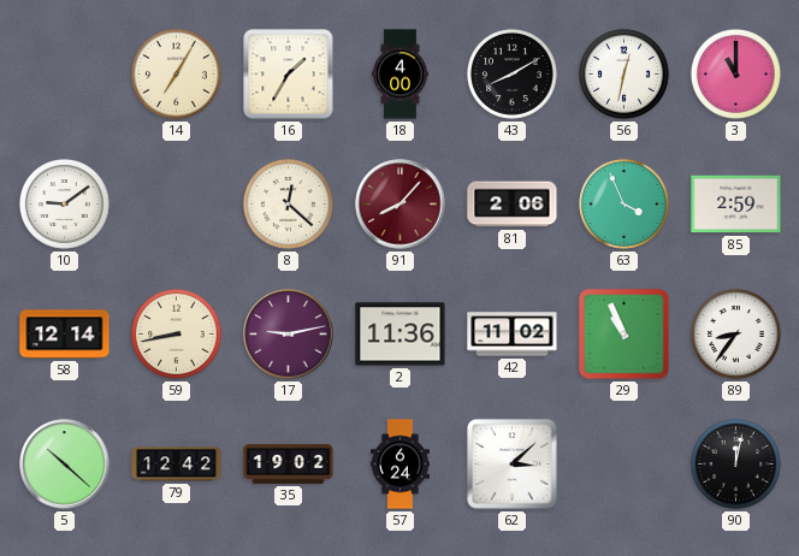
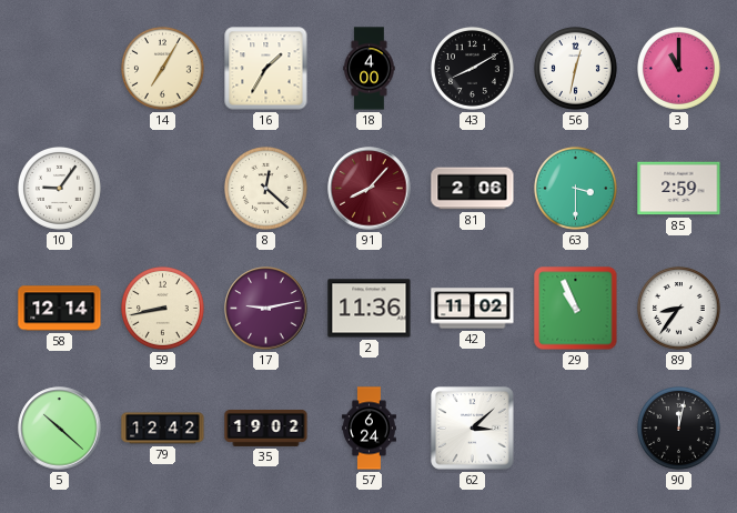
10: 9:09 -> 9:06
63: 3:56 -> 3:30
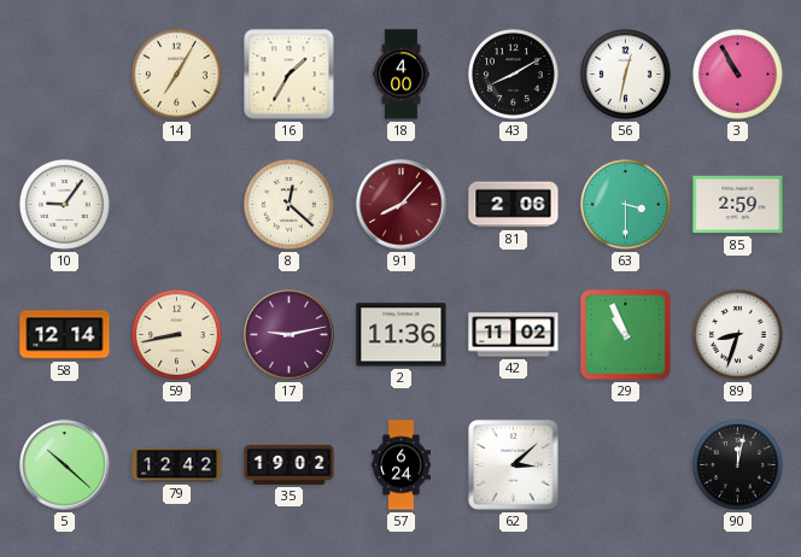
3: 11:00 -> 10:55
89: 8:36 -> 8:33
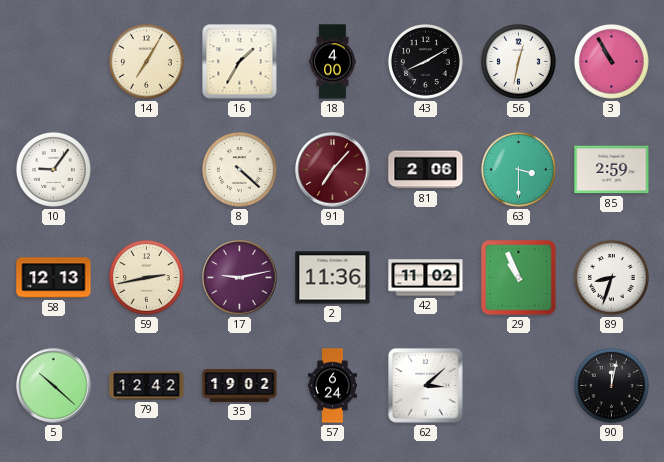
8: 12:22 -> 4:22
91: 8:07 -> 7:07
58: 12:14 -> 12:13
59: 8:43 -> 2:43
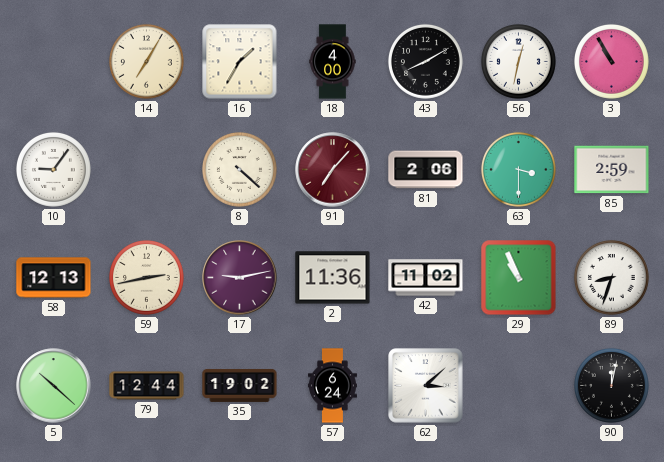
79: 12:42 -> 12:44
